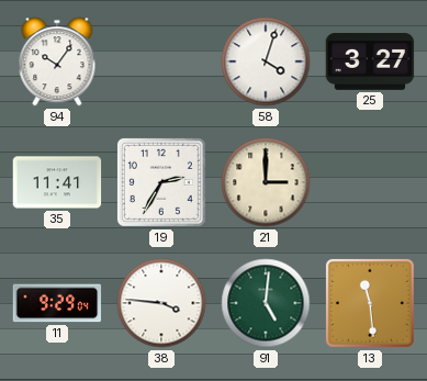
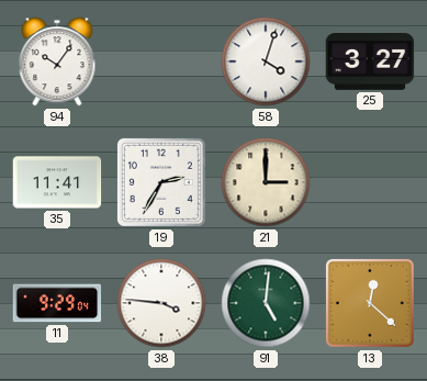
13: 11:29 -> 12:22
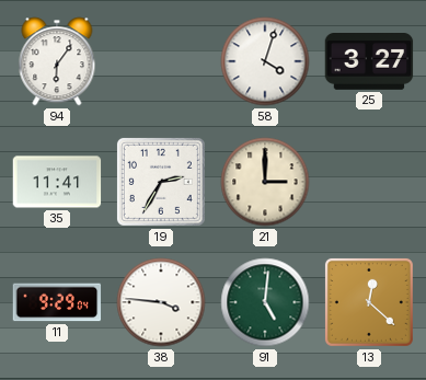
94: 10:06 -> 6:06
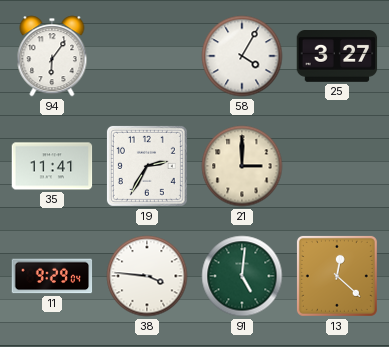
58: 4:03 -> 4:05
